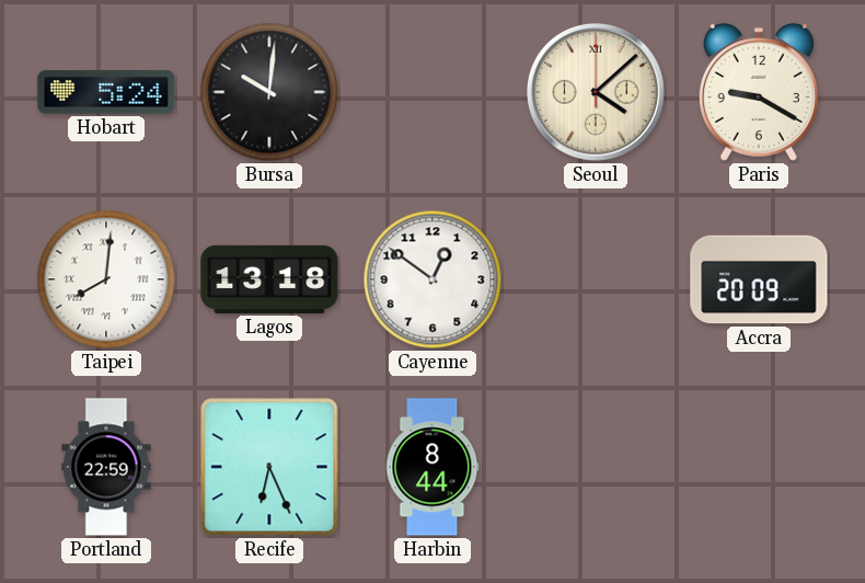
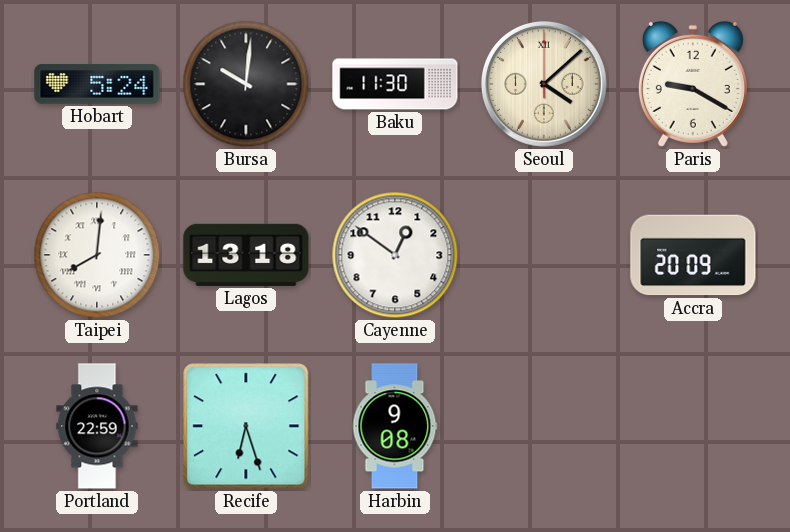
Baku: none -> 11:30
Recife: 6:26 -> 6:27
Harbin: 8:44 -> 9:08
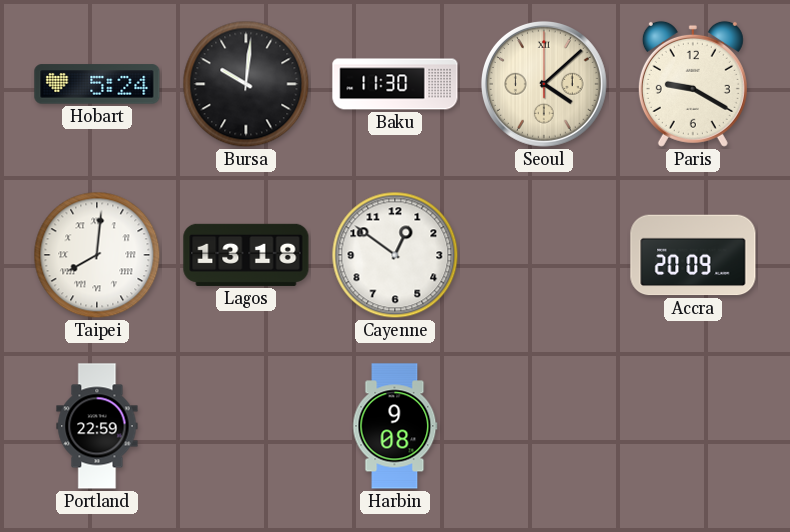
Recife: 6:27 -> none
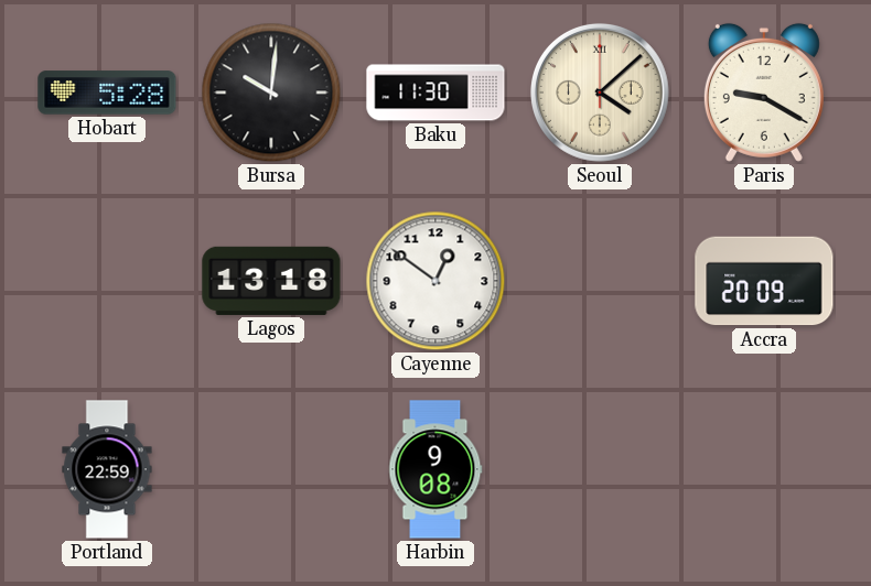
Hobart: 5:24 -> 5:28
Taipei: 8:01 -> none
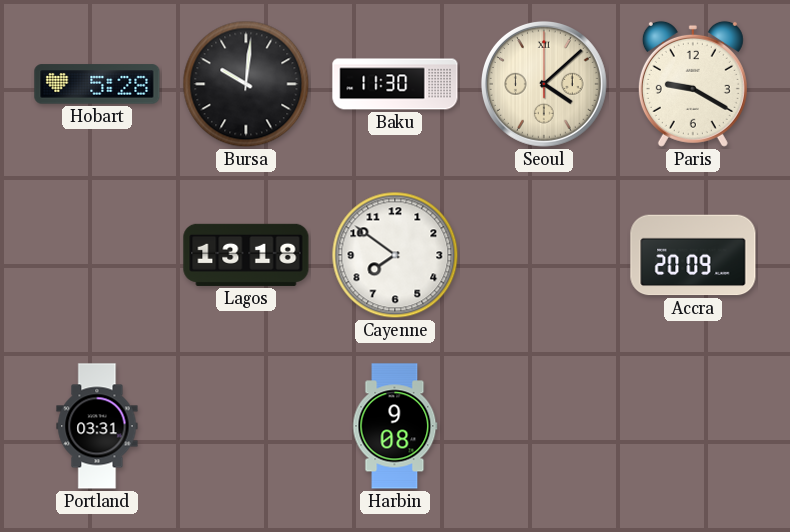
Cayenne: 12:51 -> 7:51
Portland: 22:59 -> 03:31
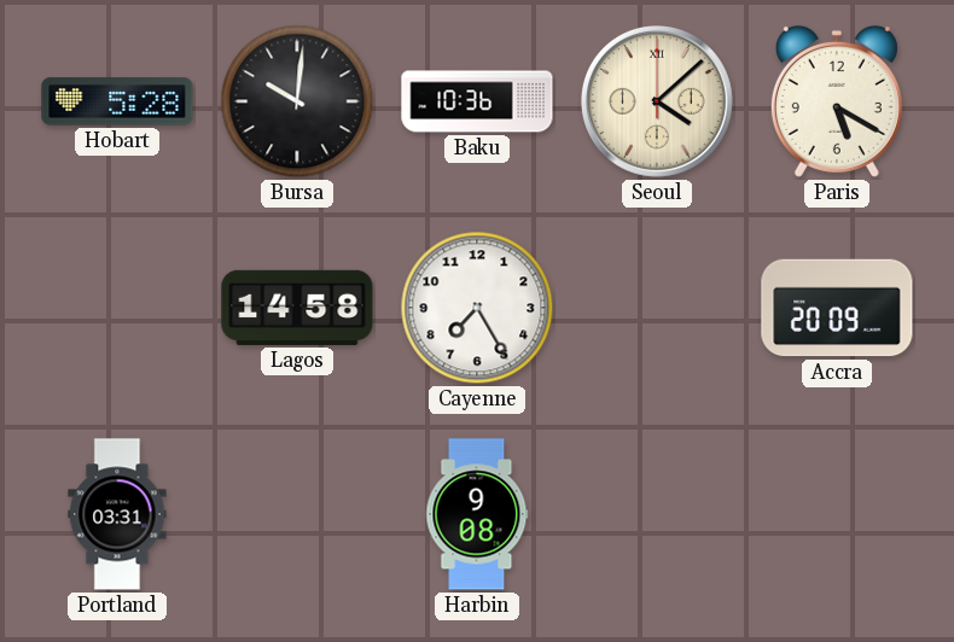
Baku: 11:30 -> 10:36
Paris: 9:20 -> 5:20
Lagos: 13:18 -> 14:58
Cayenne: 7:51 -> 7:25
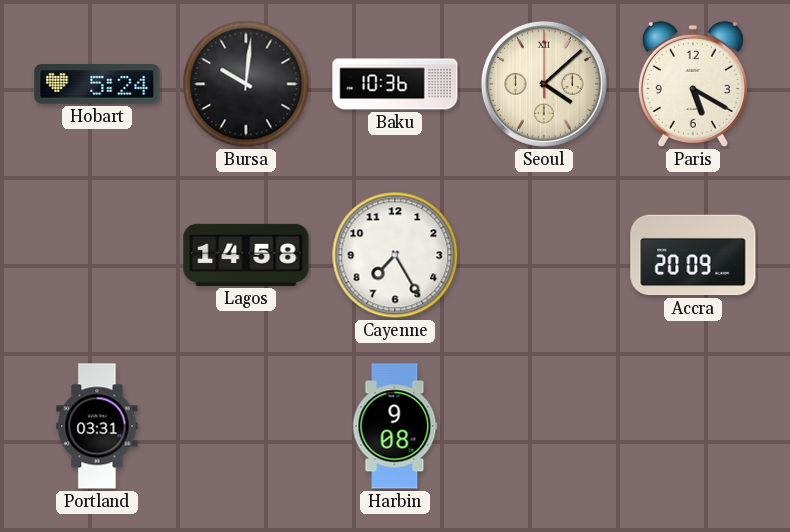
Hobart: 5:28 -> 5:24
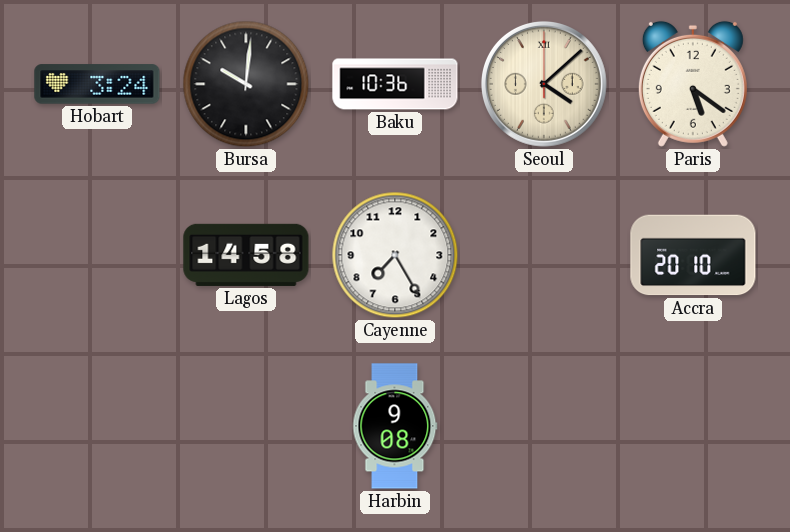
Hobart: 5:24 -> 3:24
Paris: 5:20 -> 5:21
Accra: 20:09 -> 20:10
Portland: 03:31 -> none
